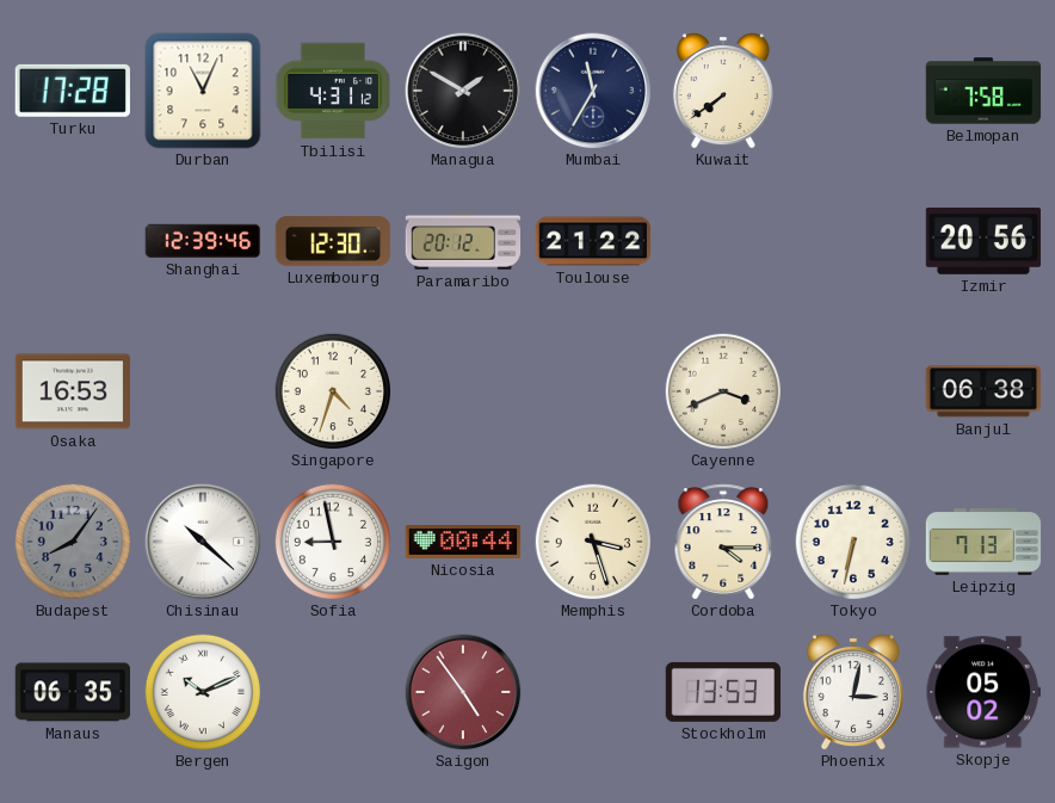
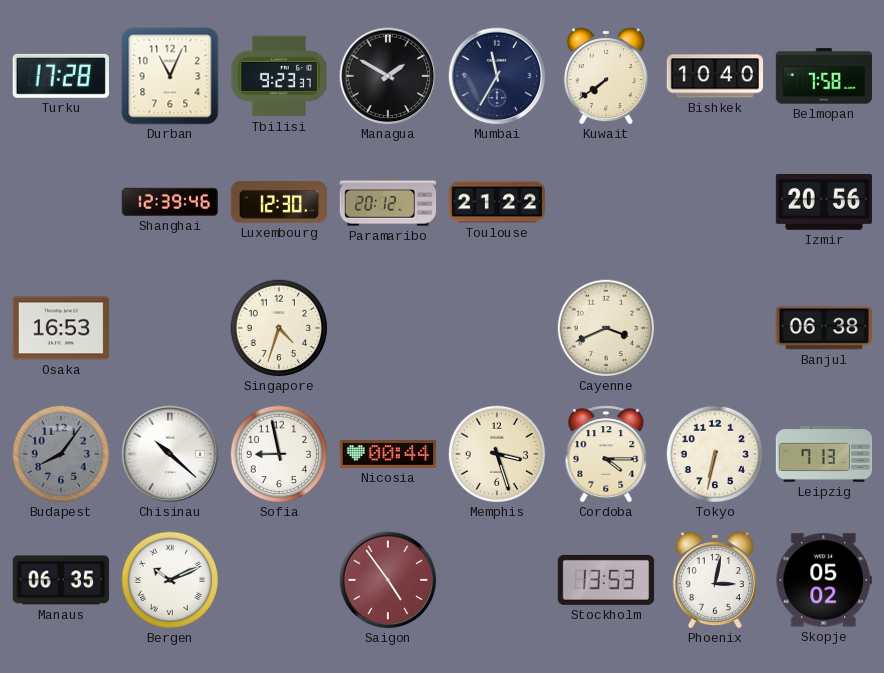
Tbilisi: 4:31 -> 9:23
Bishkek: none -> 10:40
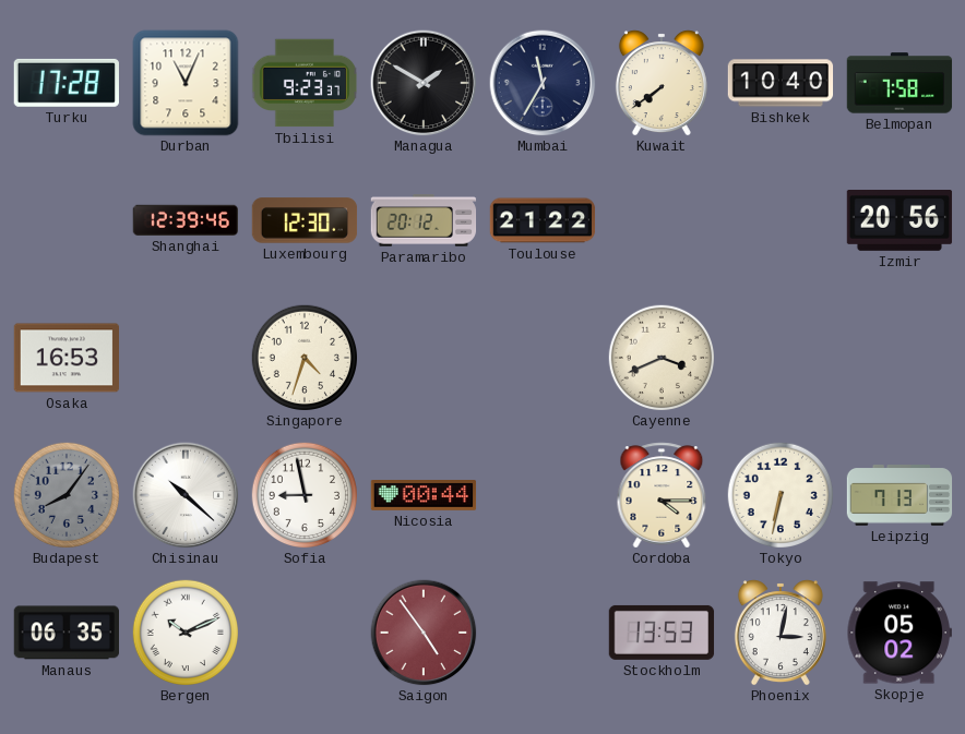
Banjul: 06:38 -> none
Memphis: 3:27 -> none
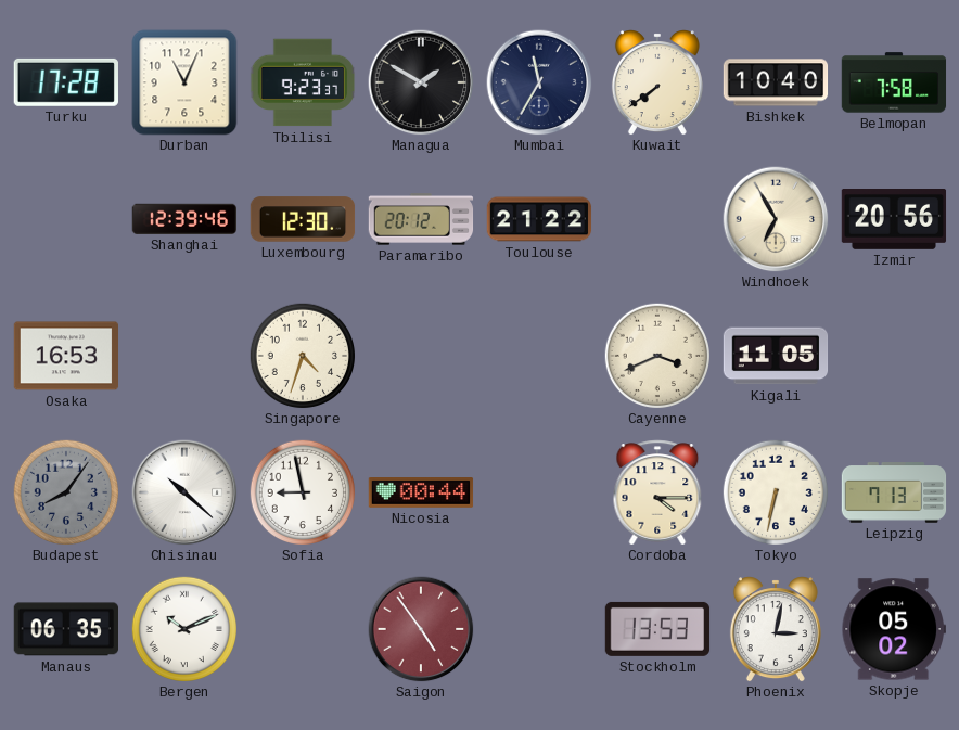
Windhoek: none -> 6:55
Kigali: none -> 11:05
